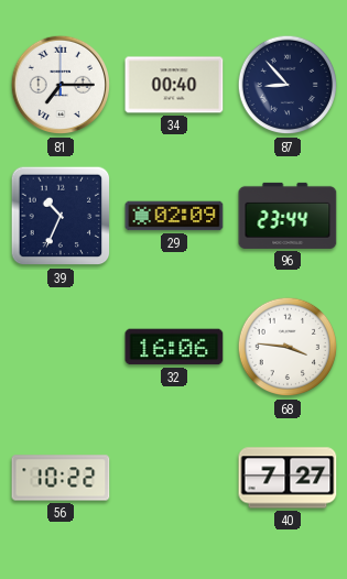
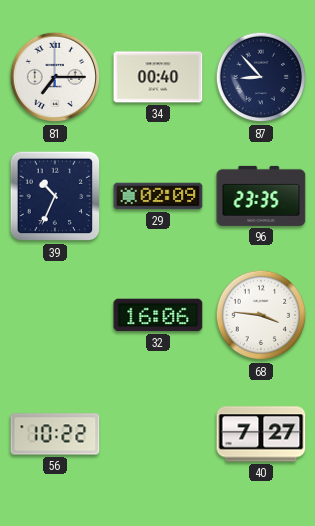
96: 23:44 -> 23:35
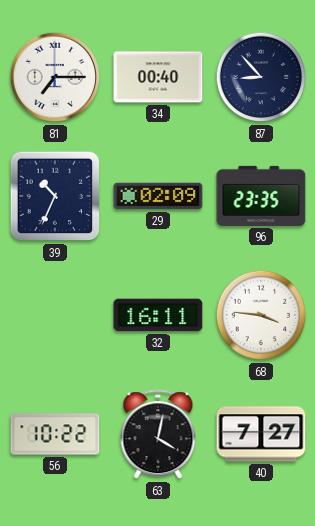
32: 16:06 -> 16:11
63: none -> 4:02
